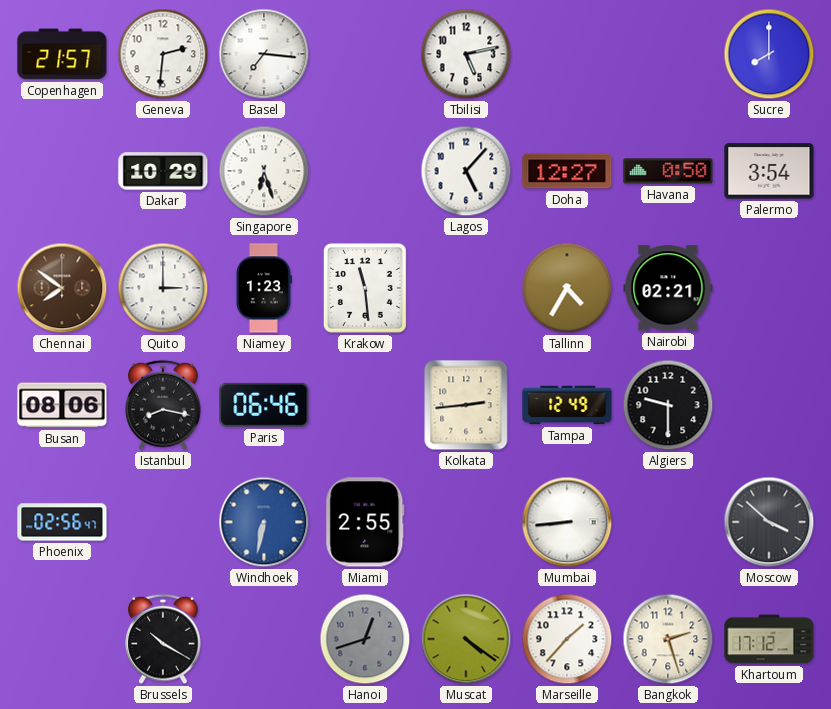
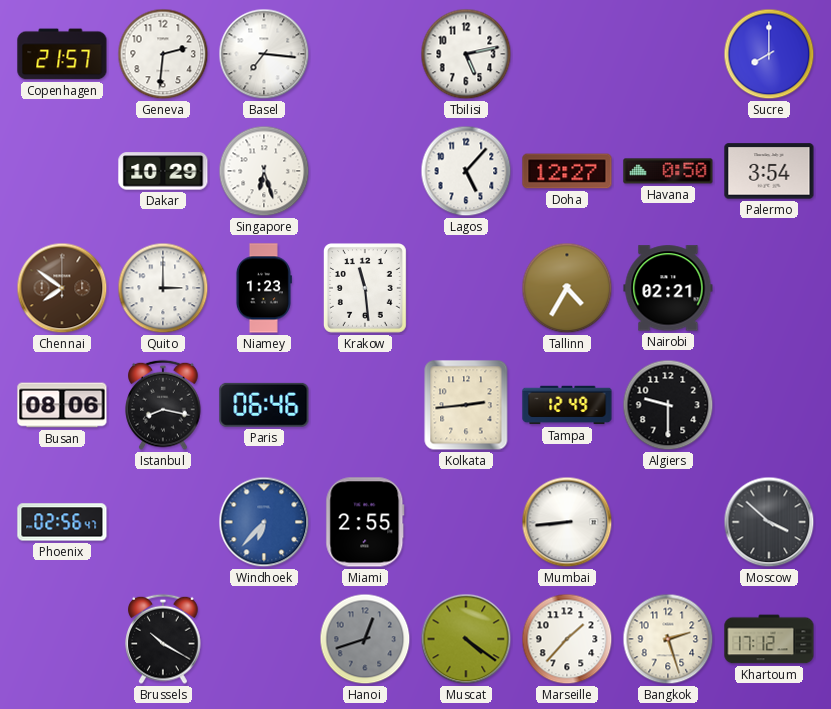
Windhoek: 6:32 -> 6:37
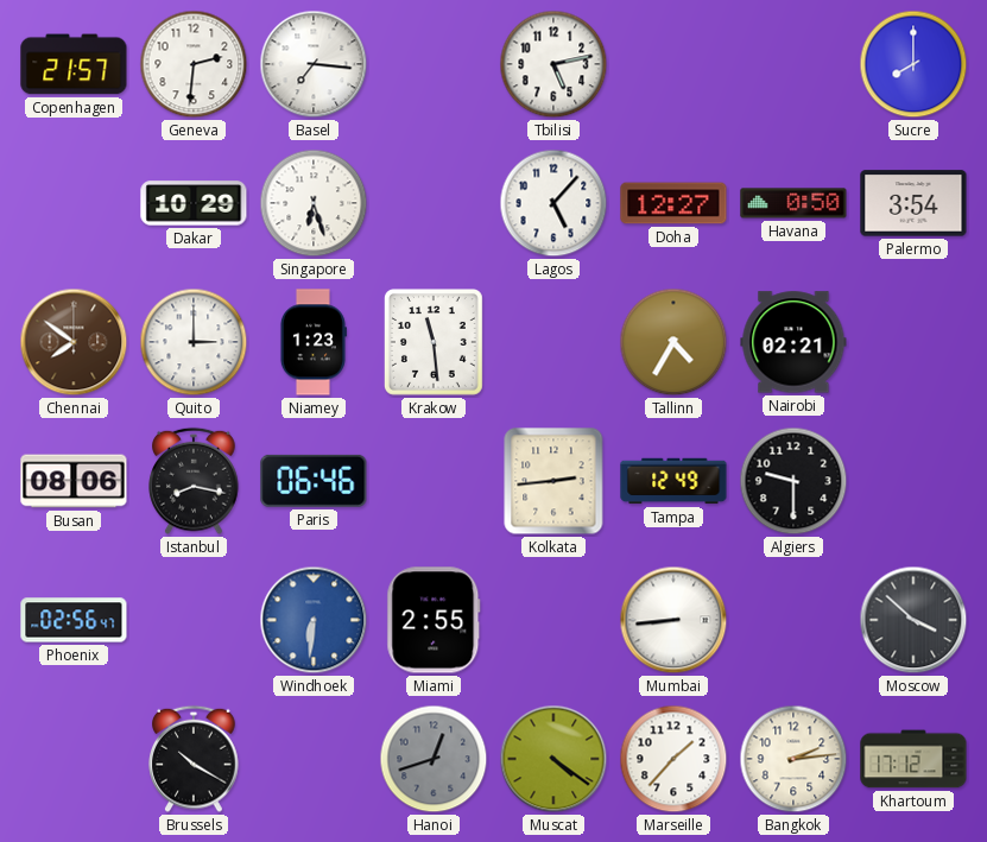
Windhoek: 6:37 -> 6:31
Bangkok: 2:27 -> 2:14
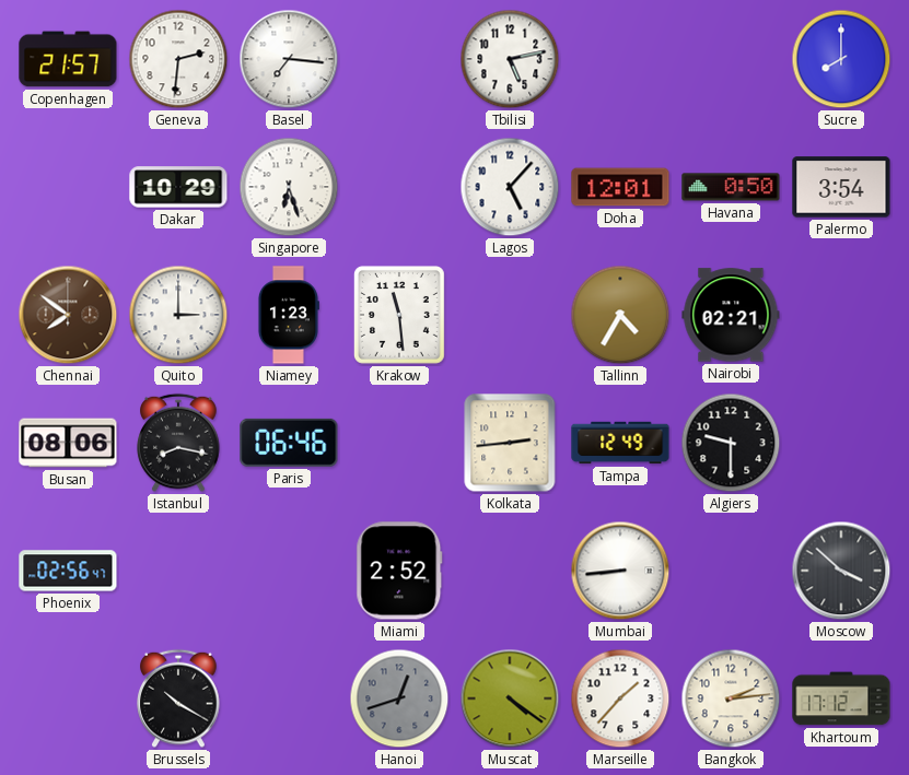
Doha: 12:27 -> 12:01
Windhoek: 6:31 -> none
Miami: 2:55 -> 2:52
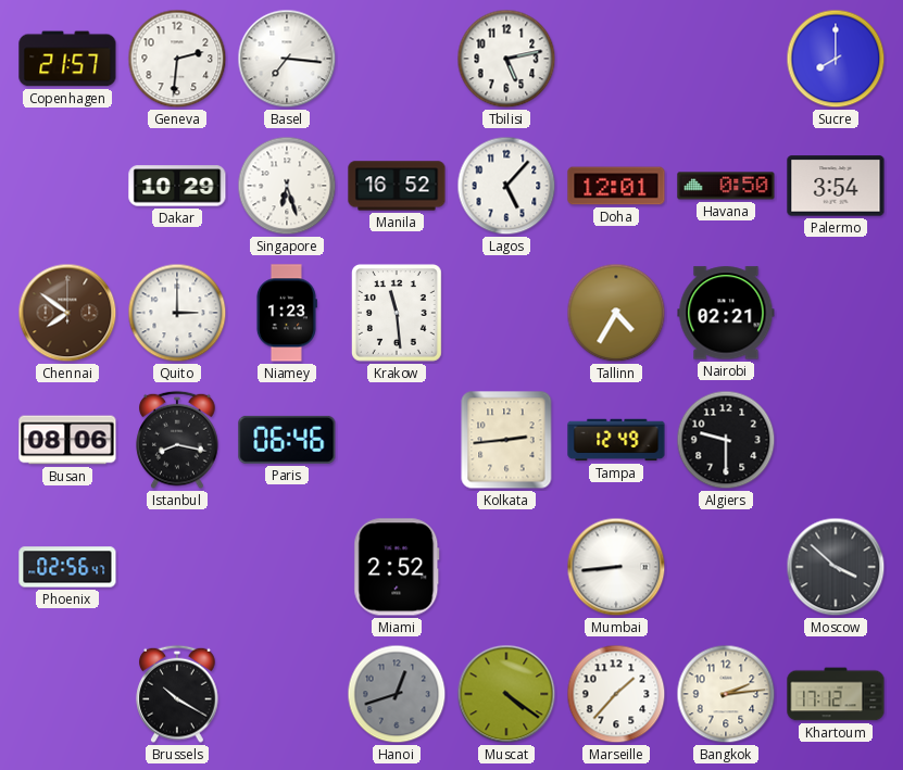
Manila: none -> 16:52
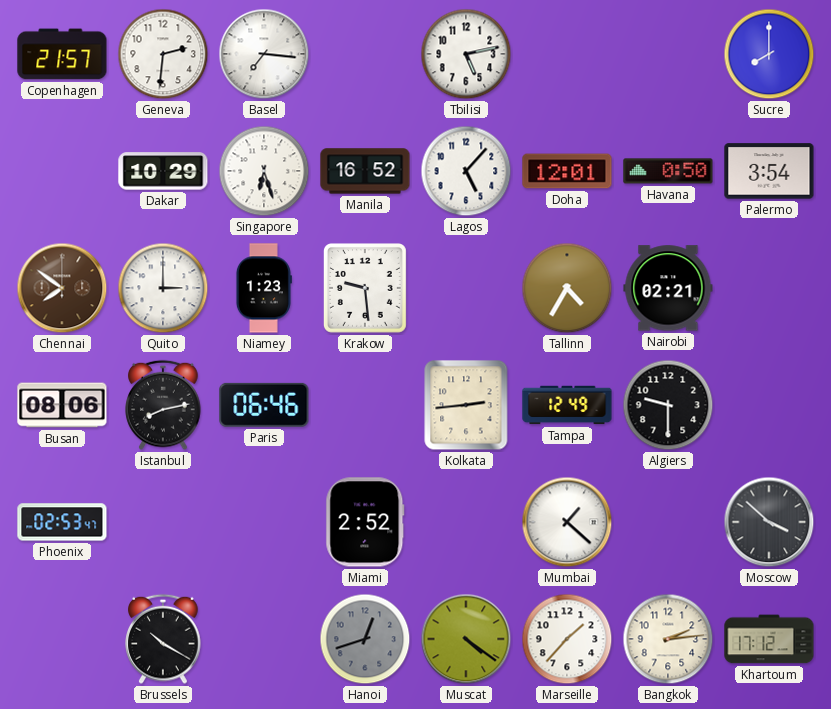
Krakow: 11:29 -> 9:29
Istanbul: 8:17 -> 8:13
Phoenix: 02:56 -> 02:53
Mumbai: 8:44 -> 1:22
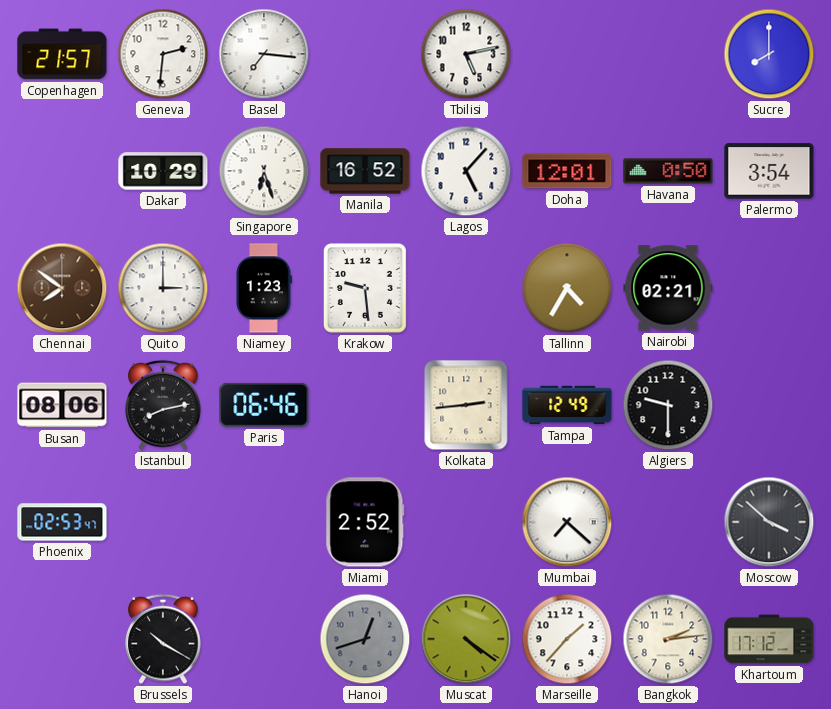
Mumbai: 1:22 -> 7:22
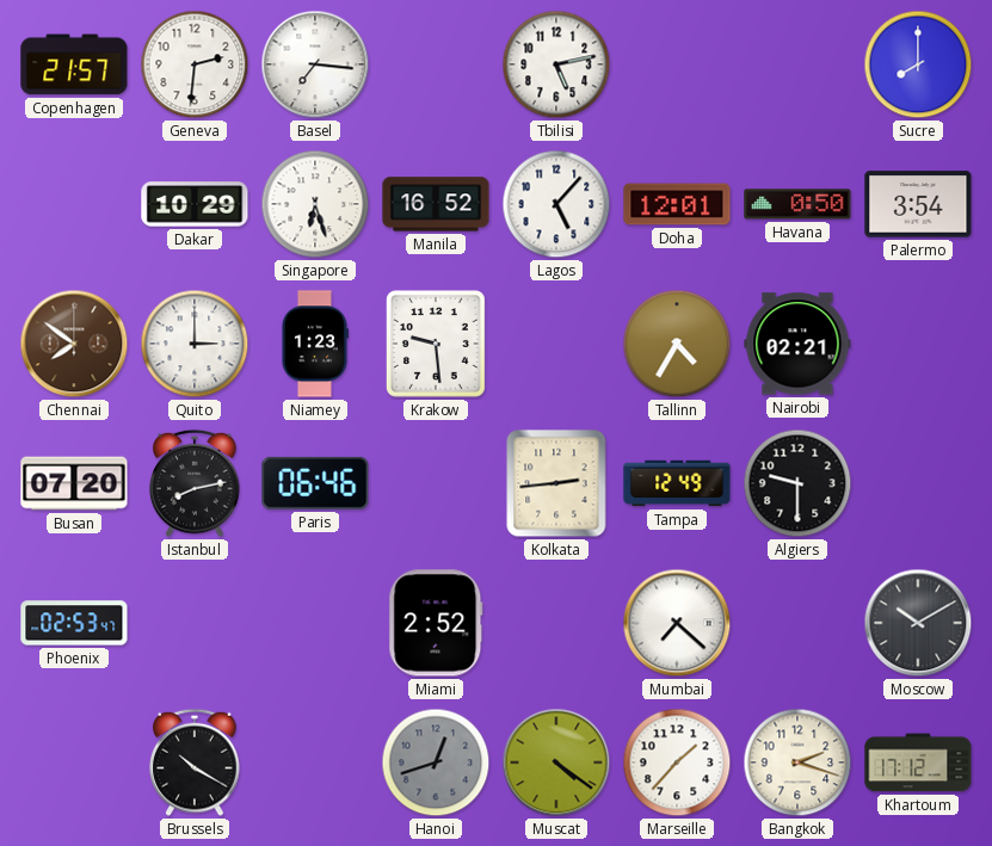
Busan: 08:06 -> 07:20
Moscow: 3:52 -> 10:10
Bangkok: 2:14 -> 2:18
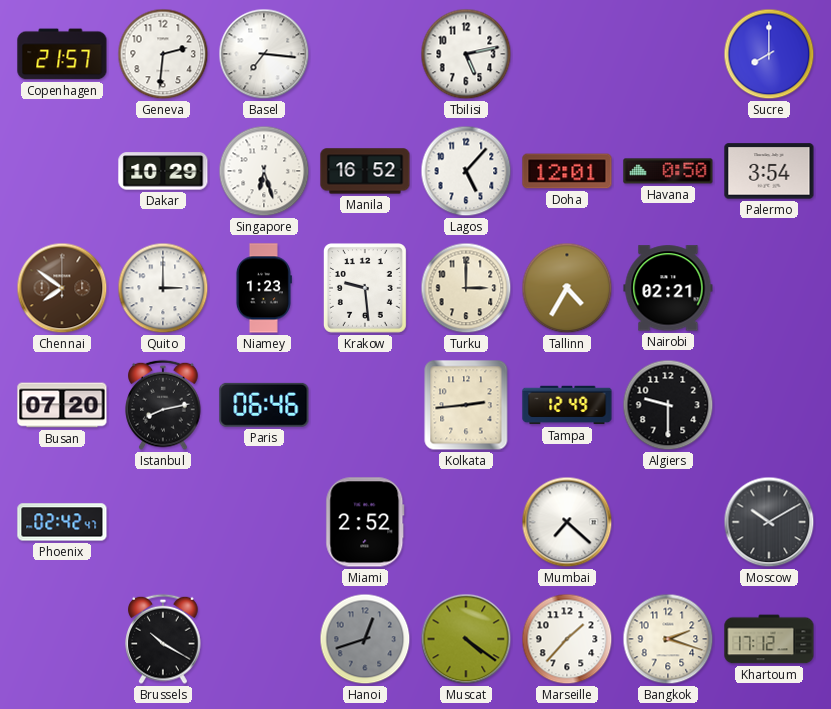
Turku: none -> 3:00
Phoenix: 02:53 -> 02:42
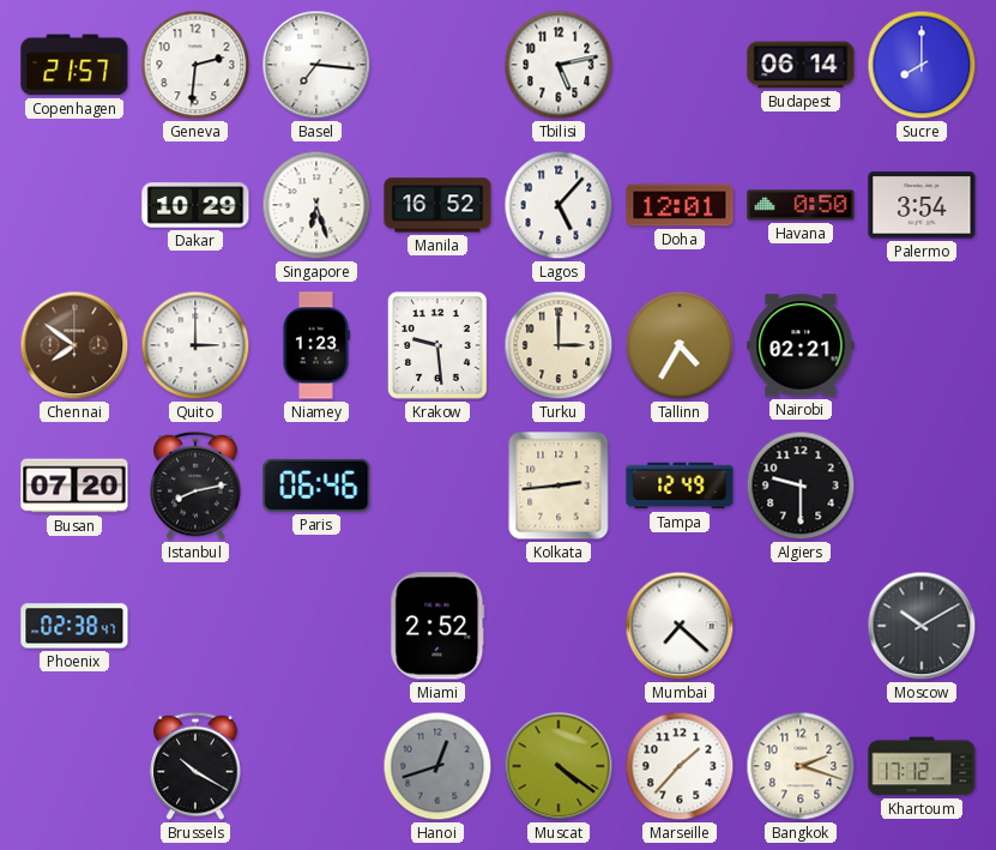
Budapest: none -> 06:14
Phoenix: 02:42 -> 02:38
